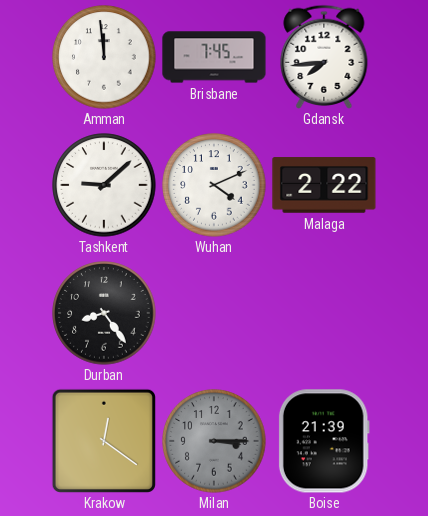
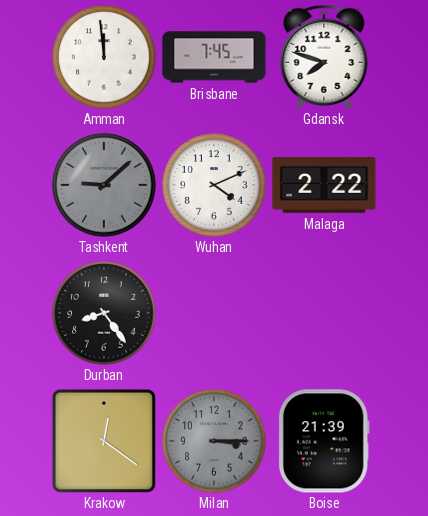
Gdansk: 7:44 -> 7:48
Tashkent dial: white -> grey
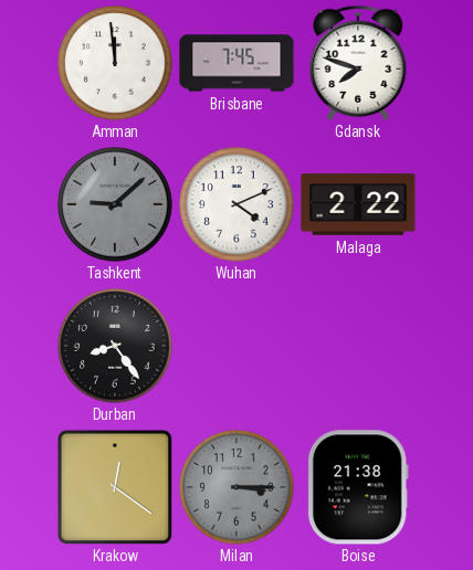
Boise: 21:39 -> 21:38
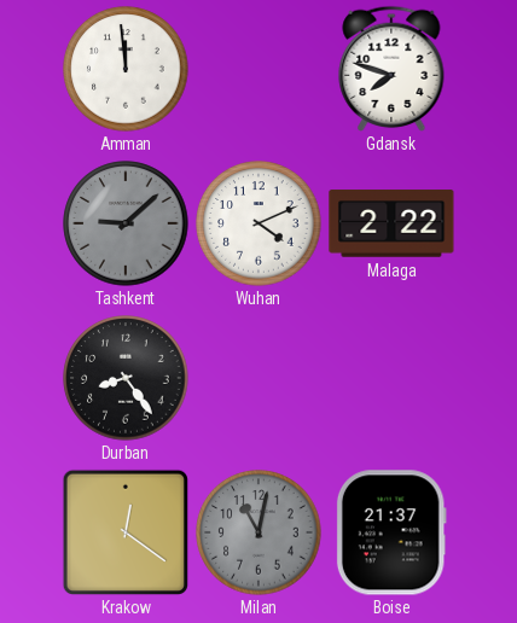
Brisbane: 7:45 -> none
Milan: 3:15 -> 11:02
Boise: 21:38 -> 21:37
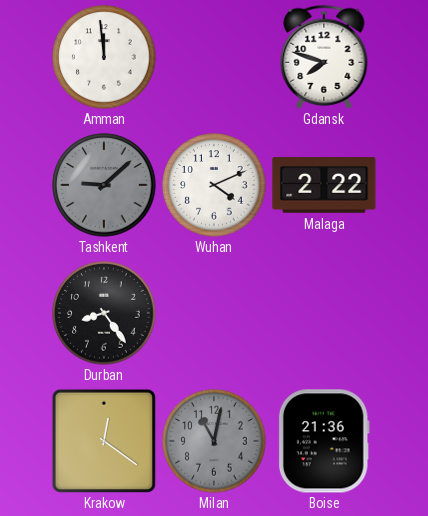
Boise: 21:37 -> 21:36
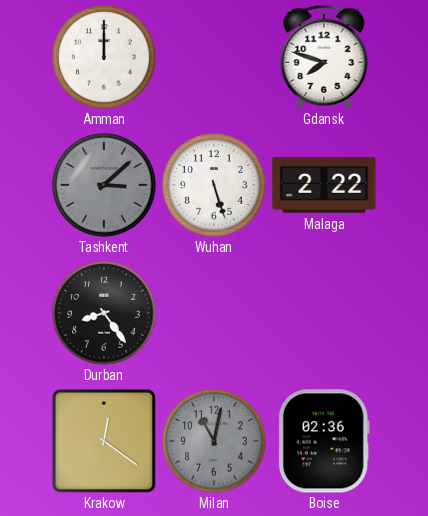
Amman: 11:59 -> 12:00
Tashkent: 9:08 -> 3:08
Wuhan: 4:11 -> 5:27
Boise: 21:36 -> 02:36
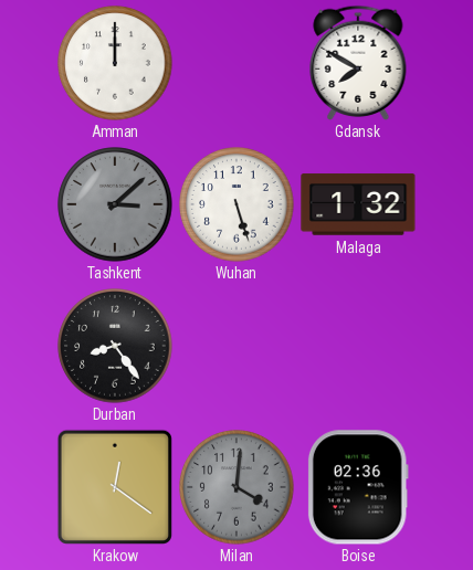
Gdansk: 7:48 -> 7:50
Malaga: 2:22 -> 1:32
Milan: 11:02 -> 4:01
